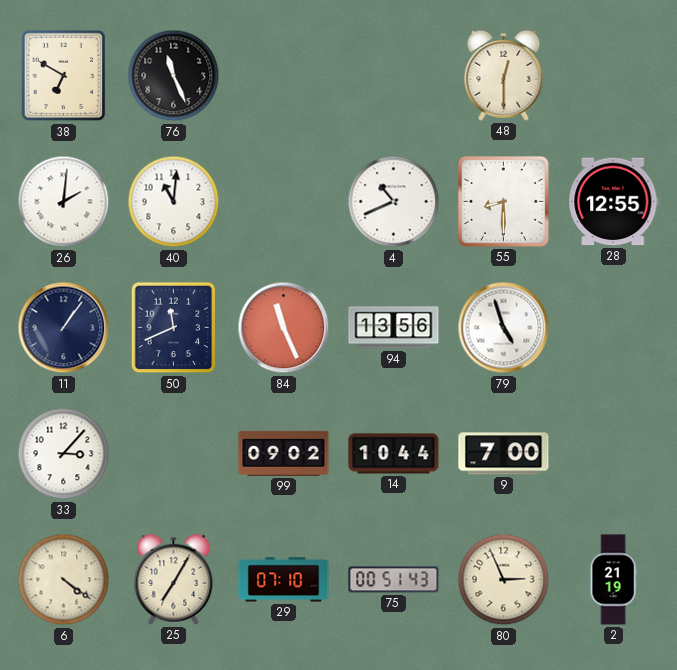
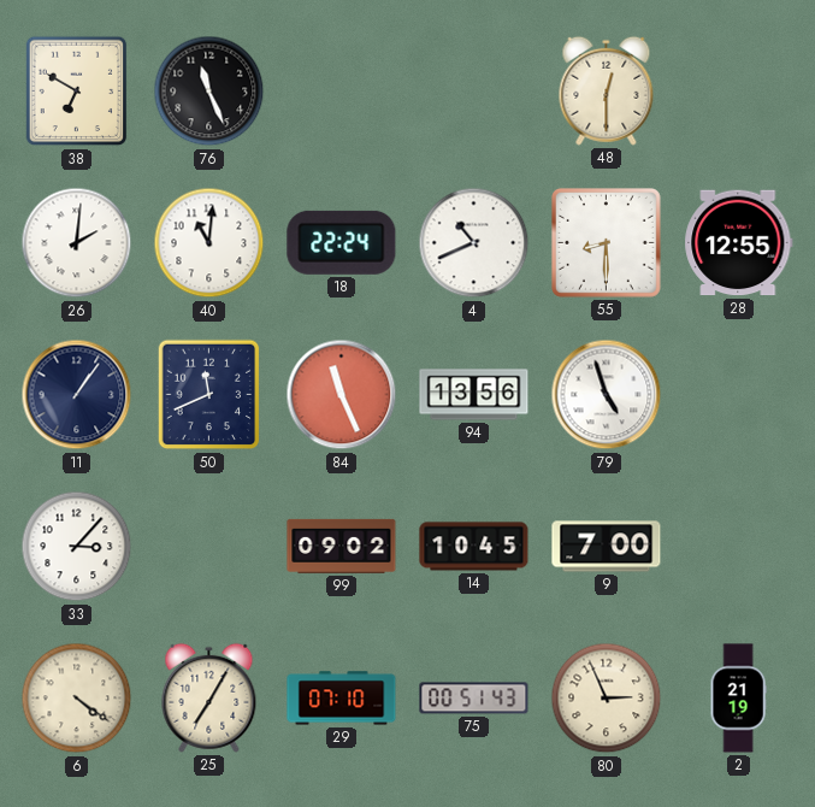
18: none -> 22:24
14: 10:44 -> 10:45
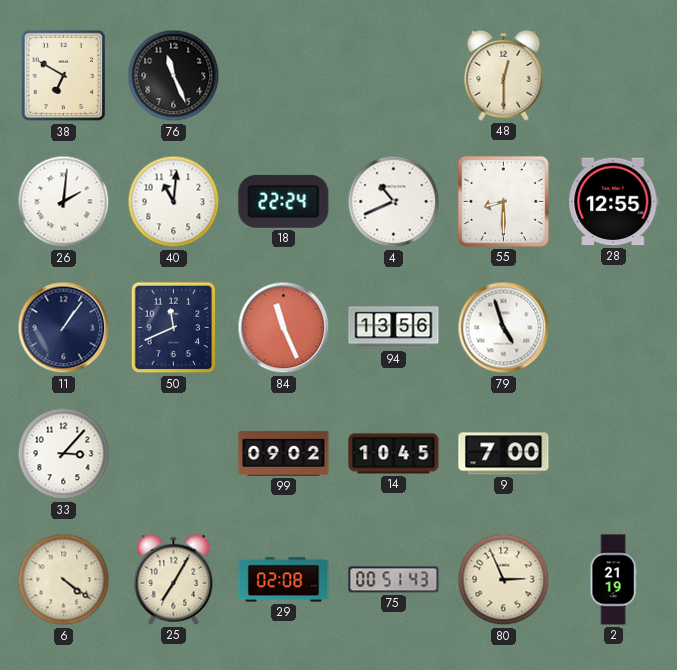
29: 07:10 -> 02:08
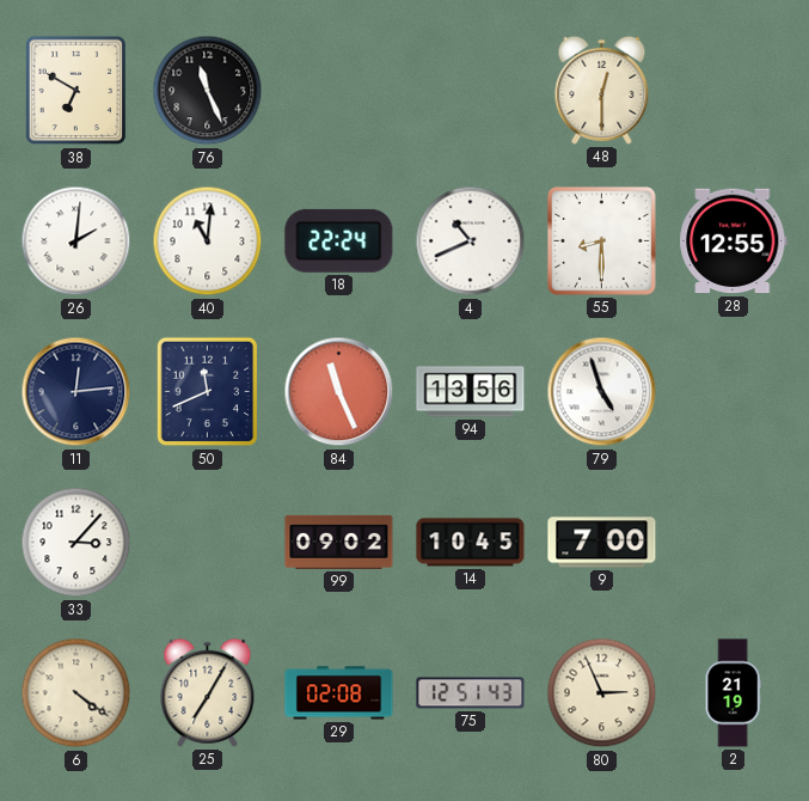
11: 1:06 -> 12:14
75: 00:51 -> 12:51
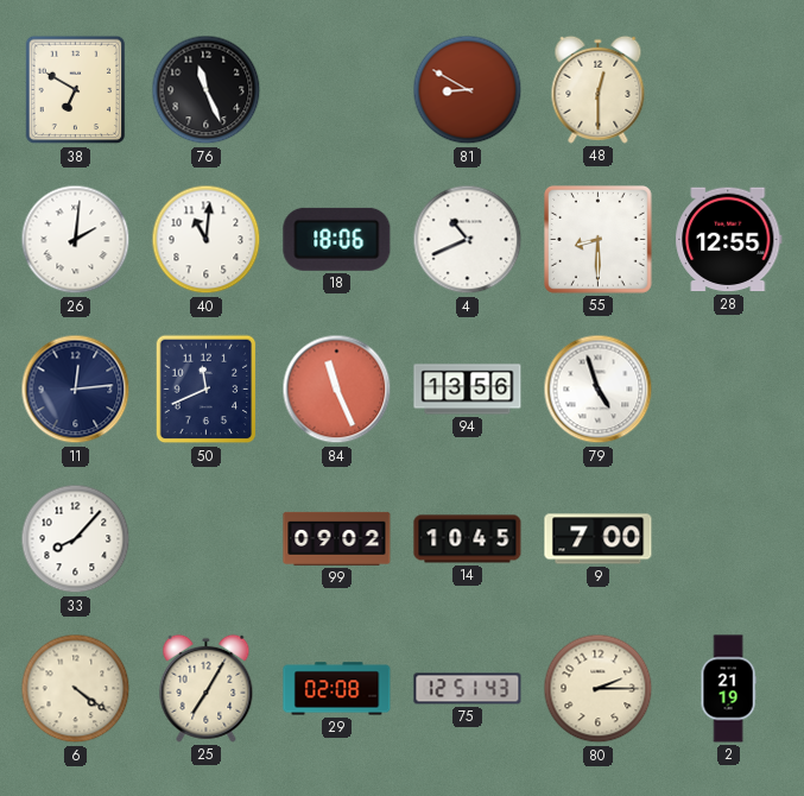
81: none -> 8:50
18: 22:24 -> 18:06
33: 3:07 -> 8:07
80: 2:56 -> 2:15
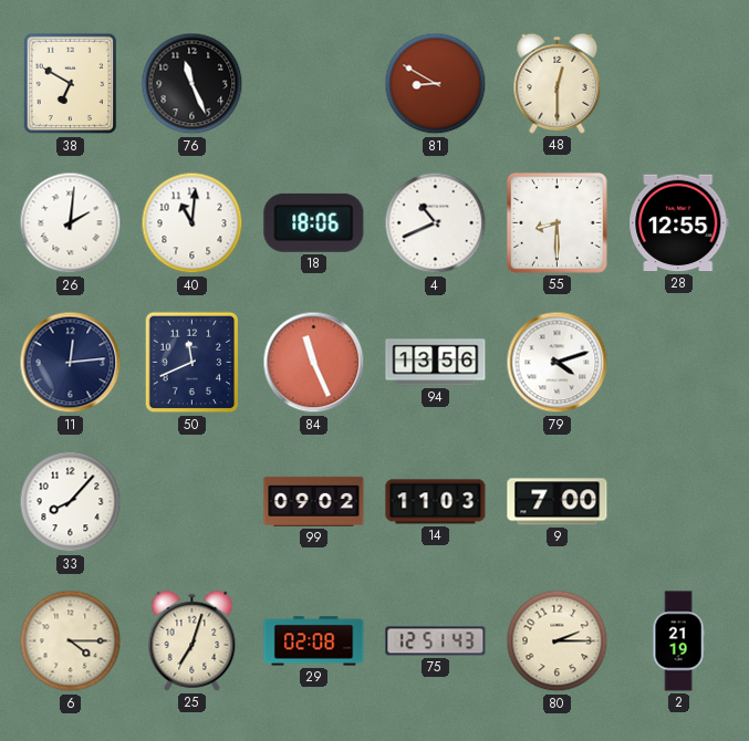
79: 4:57 -> 4:12
14: 10:45 -> 11:03
6: 4:21 -> 4:15
25: 7:05 -> 7:03
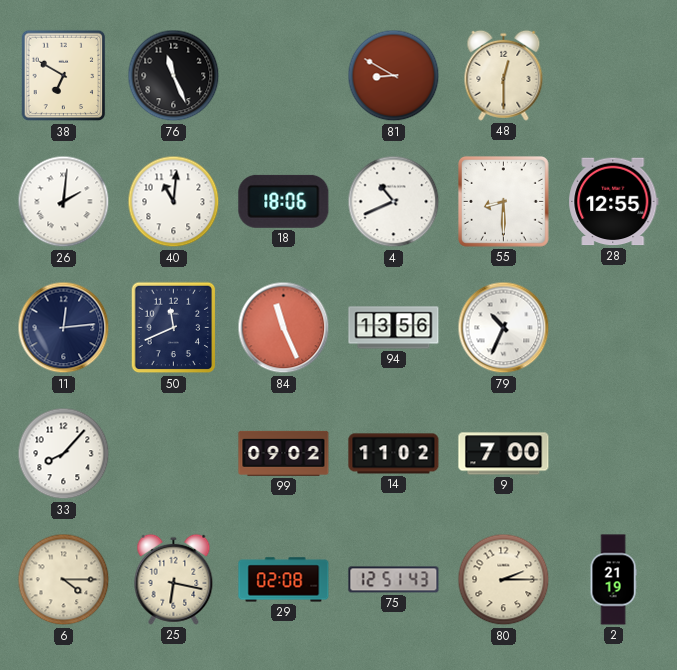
79: 4:12 -> 10:34
14: 11:03 -> 11:02
25: 7:03 -> 6:17
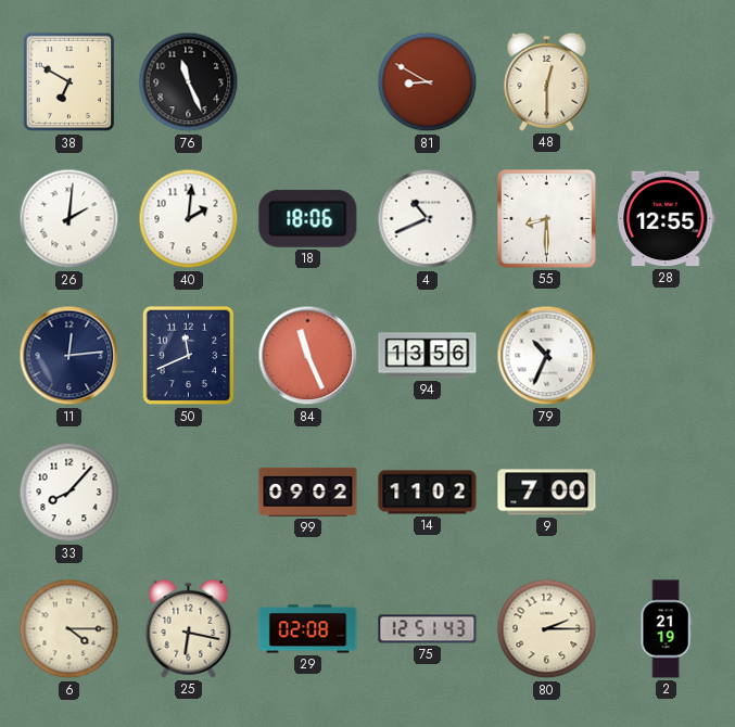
40: 11:01 -> 2:01
